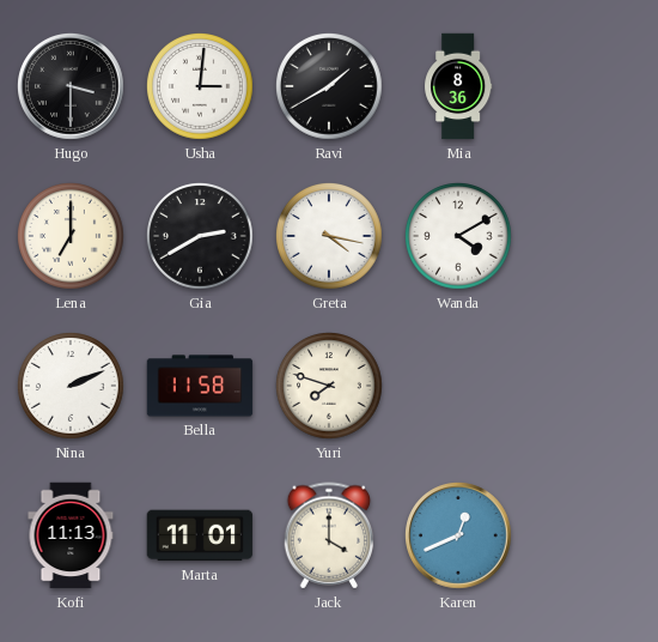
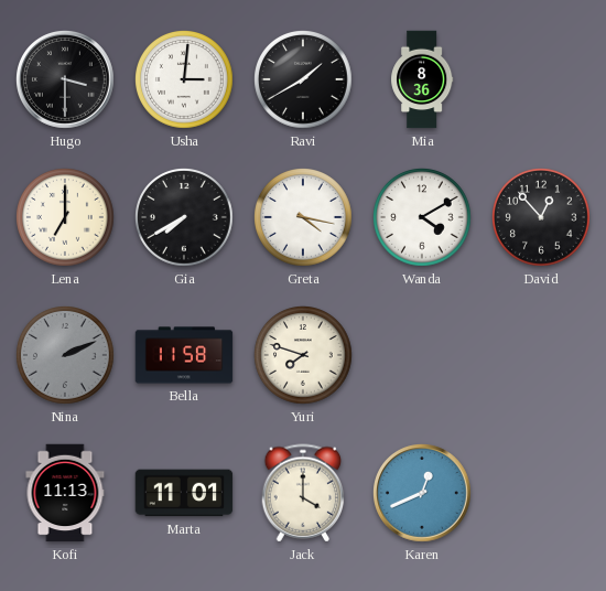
Gia: 2:40 -> 7:40
David: none -> 12:53
Nina dial: white -> grey
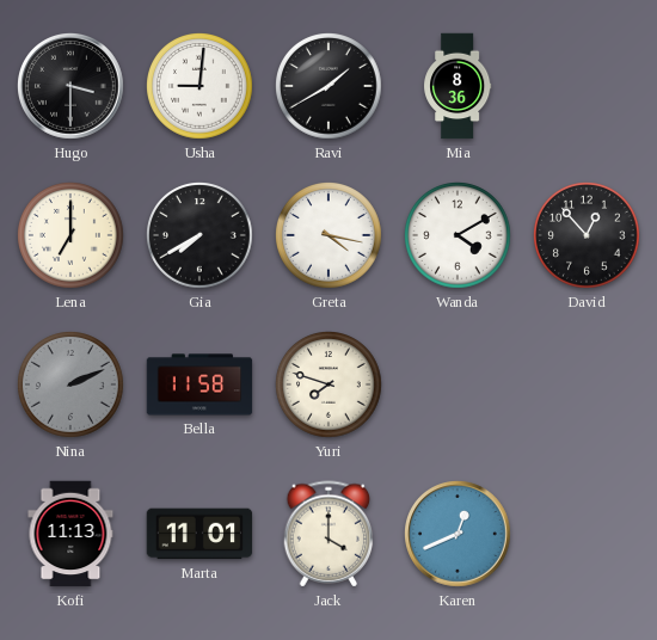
Usha: 3:01 -> 9:01
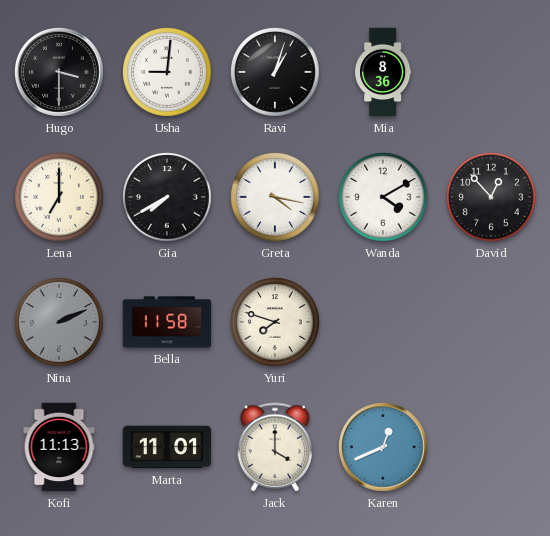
Ravi: 1:40 -> 1:03
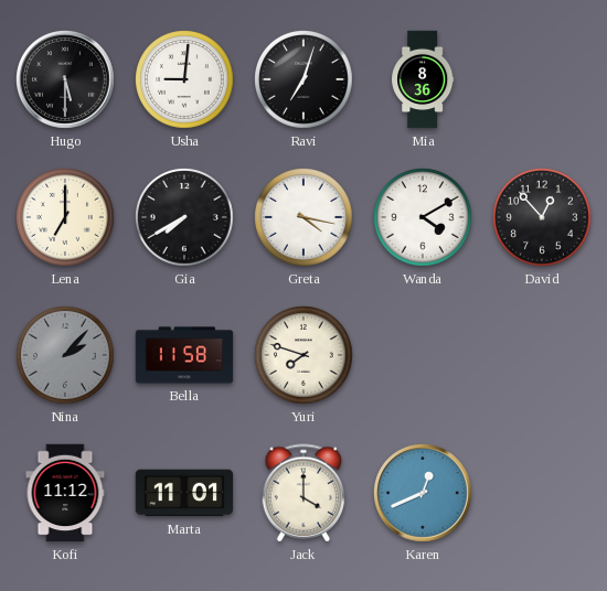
Hugo: 3:30 -> 5:30
Ravi: 1:03 -> 7:03
Nina: 2:11 -> 2:07
Kofi: 11:13 -> 11:12
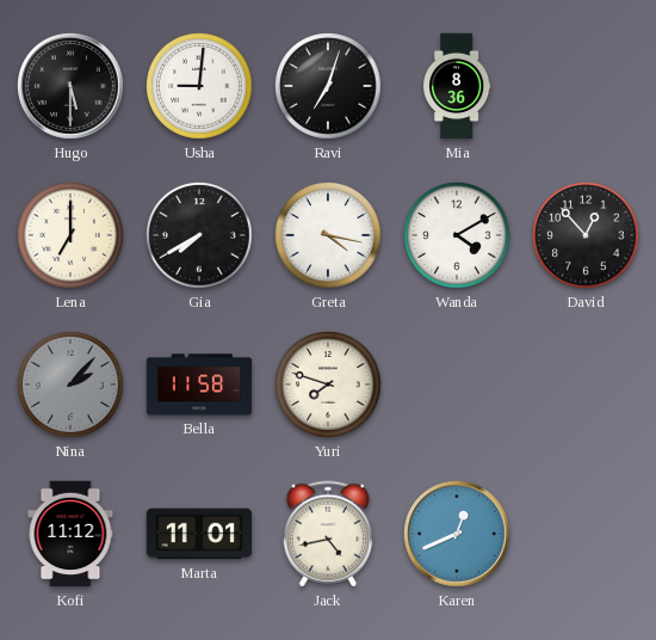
Jack: 4:00 -> 4:43
